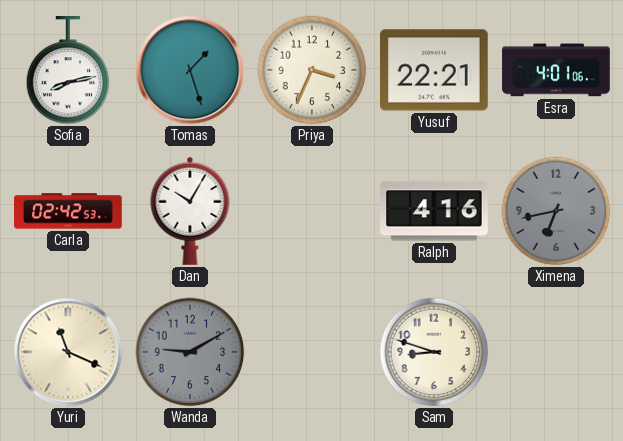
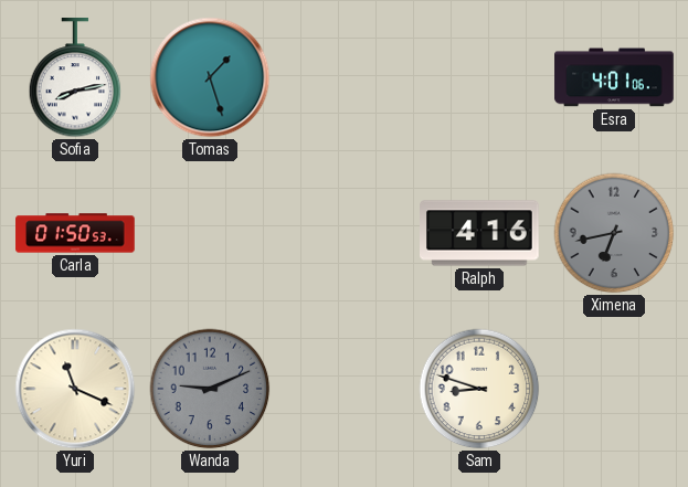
Priya: 3:34 -> none
Yusuf: 22:21 -> none
Carla: 02:42 -> 01:50
Dan: 10:05 -> none
Wanda: 9:10 -> 9:11
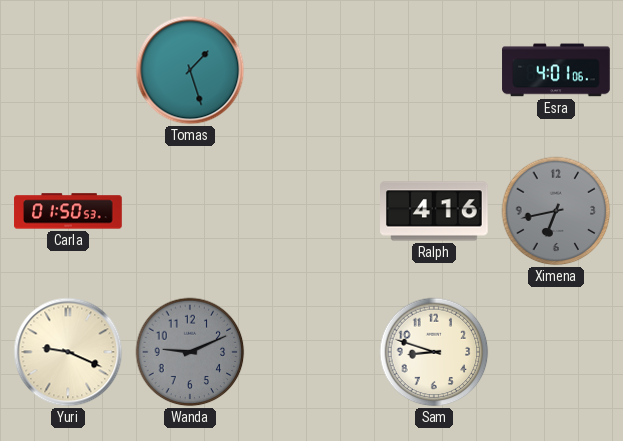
Sofia: 8:13 -> none
Yuri: 11:19 -> 9:19
